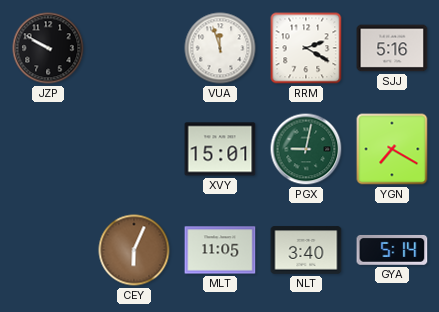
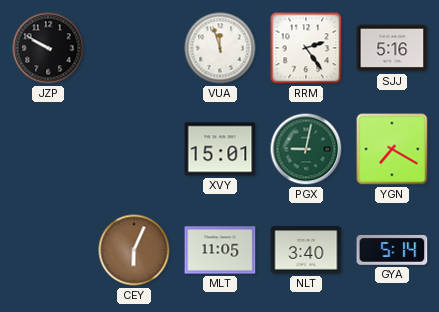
RRM: 2:20 -> 2:24
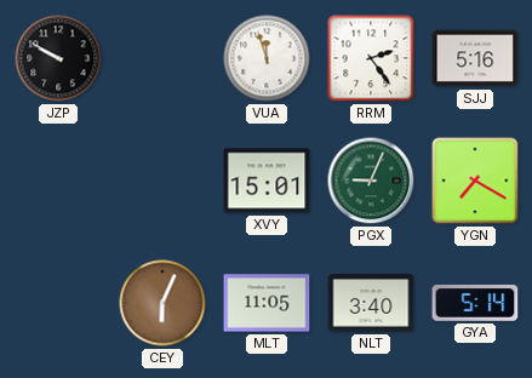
PGX: 9:02 -> 9:04
